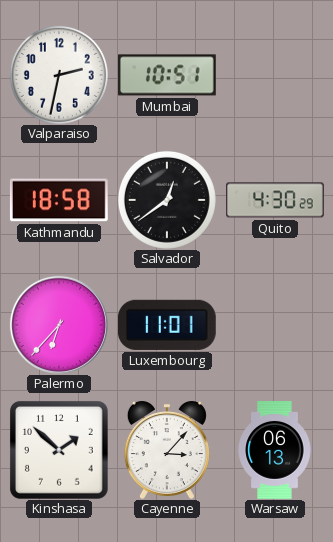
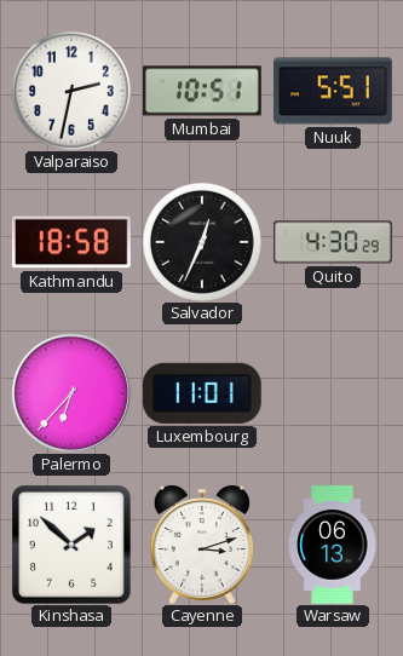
Nuuk: none -> 5:51
Salvador: 12:39 -> 12:34
Cayenne: 3:07 -> 3:12
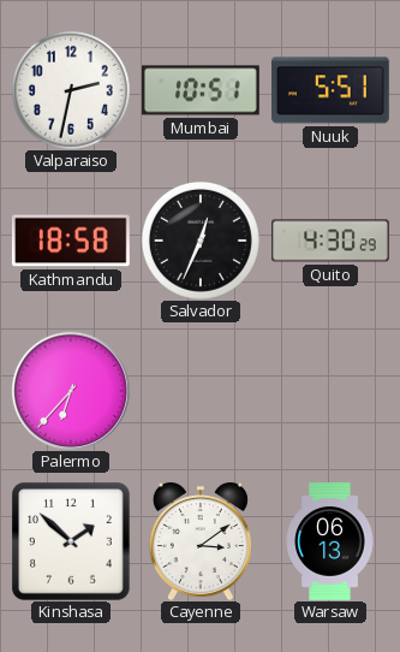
Luxembourg: 11:01 -> none
Cayenne: 3:12 -> 3:09
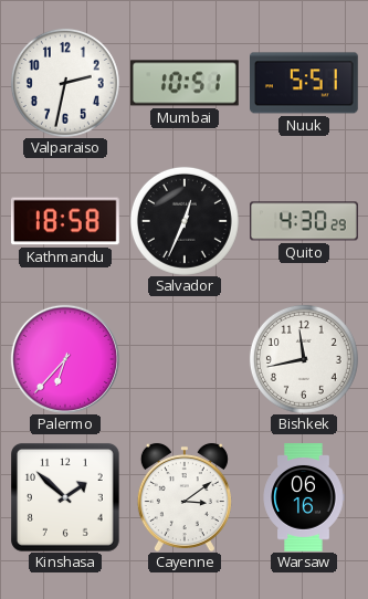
Bishkek: none -> 11:43
Warsaw: 06:13 -> 06:16
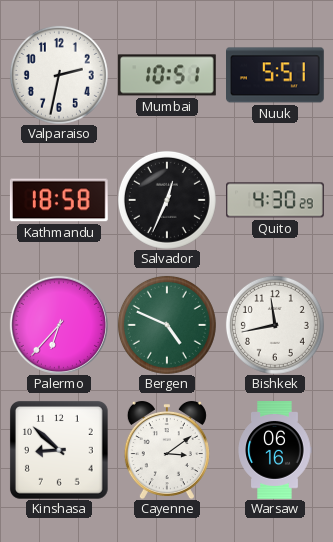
Bergen: none -> 4:49
Kinshasa: 1:52 -> 8:52
